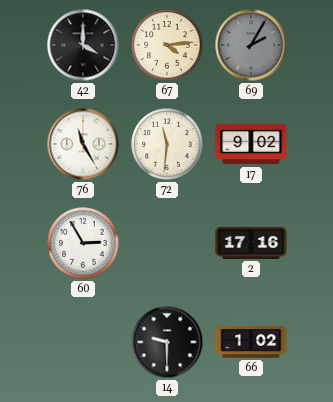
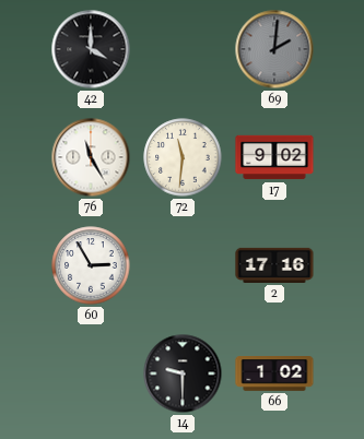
67: 4:14 -> none
69: 2:05 -> 2:01
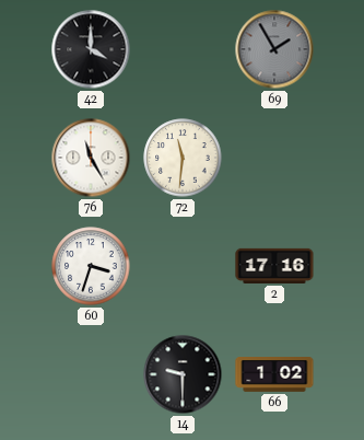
69: 2:01 -> 1:55
17: 9:02 -> none
60: 2:55 -> 3:33
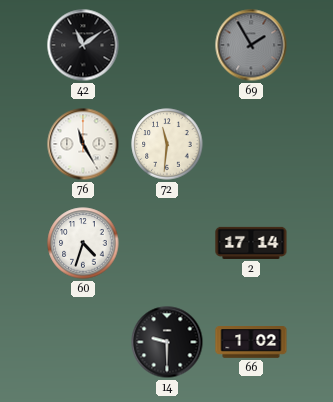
42: 4:00 -> 11:09
60: 3:33 -> 4:33
2: 17:16 -> 17:14
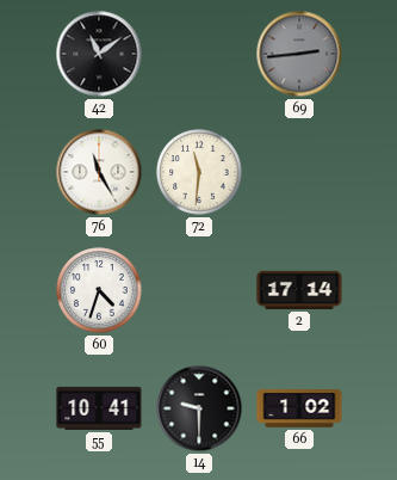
69: 1:55 -> 2:44
55: none -> 10:41
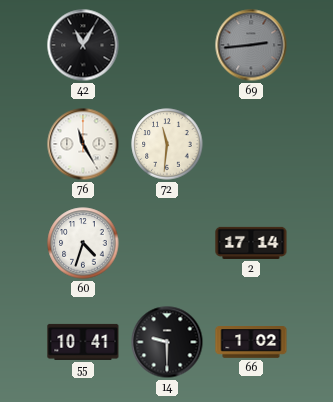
42: 11:09 -> 11:05
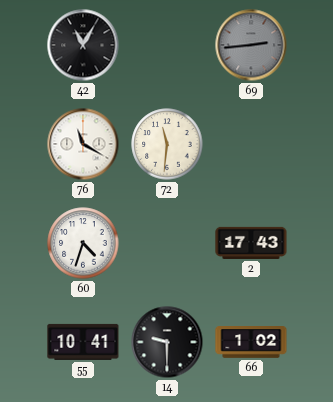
76: 11:25 -> 11:20
2: 17:14 -> 17:43
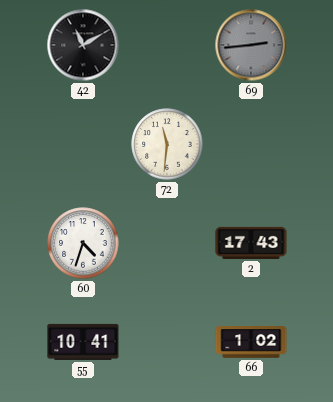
42: 11:05 -> 11:10
76: 11:20 -> none
14: 9:30 -> none
